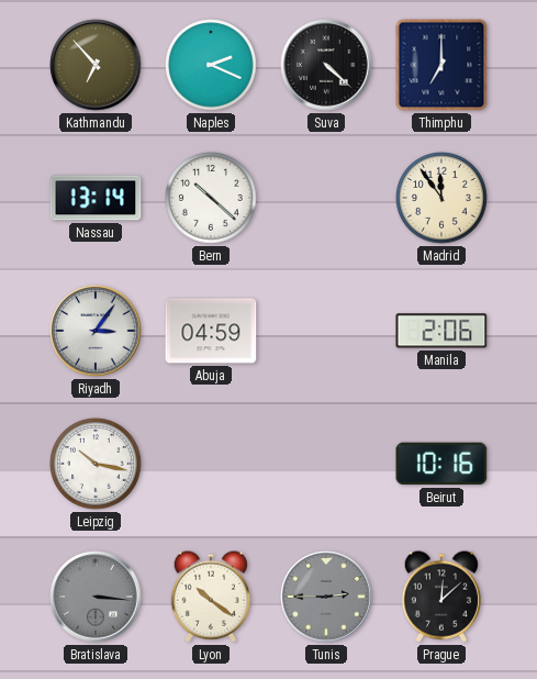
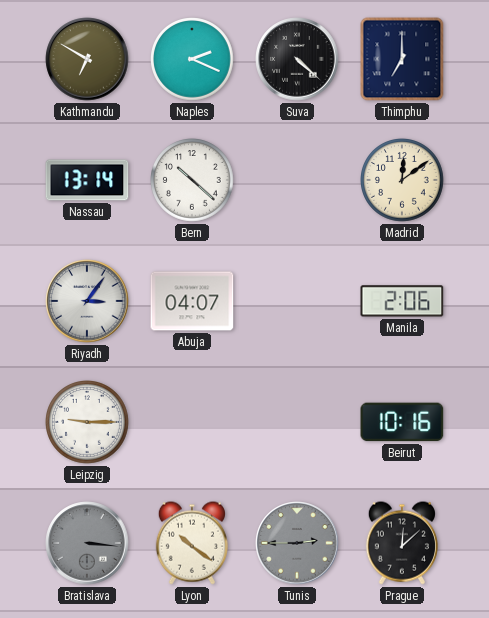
Kathmandu: 6:53 -> 6:50
Madrid: 11:54 -> 12:09
Abuja: 04:59 -> 04:07
Leipzig: 10:17 -> 9:15
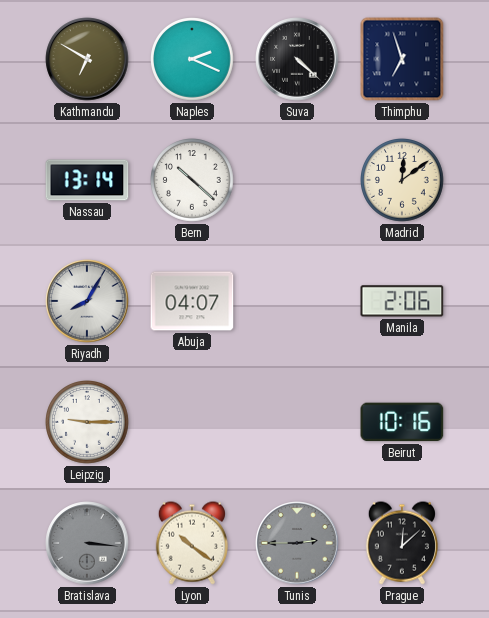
Thimphu: 7:00 -> 6:57
Riyadh: 3:06 -> 8:05
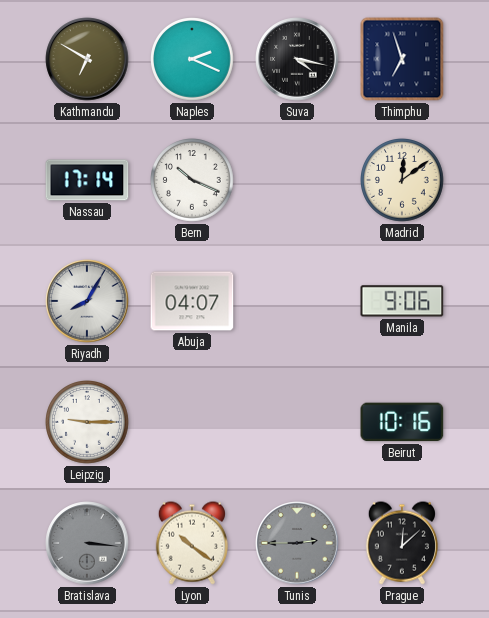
Suva: 4:22 -> 4:17
Nassau: 13:14 -> 17:14
Bern: 10:22 -> 10:19
Manila: 2:06 -> 9:06
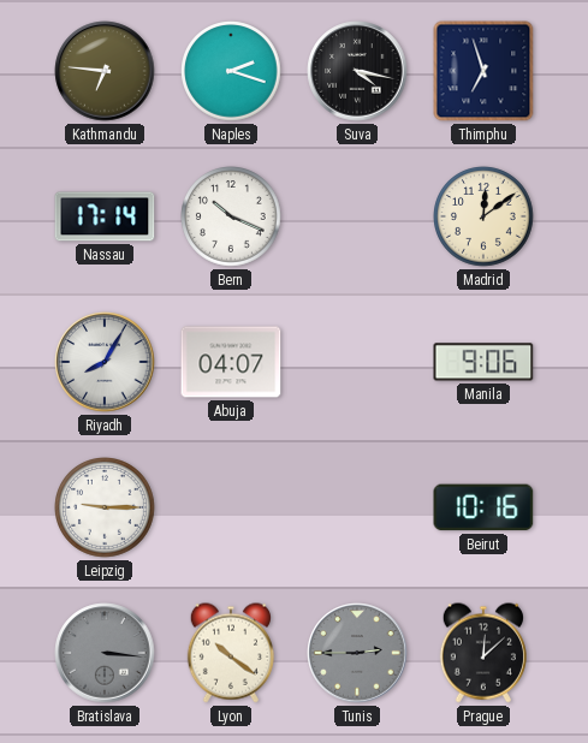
Kathmandu: 6:50 -> 6:46
Naples: 2:19 -> 2:18
